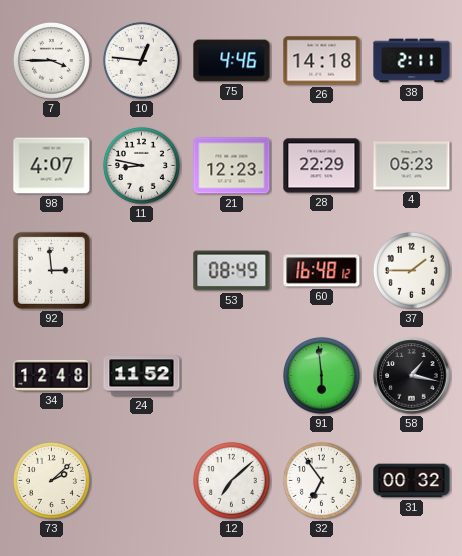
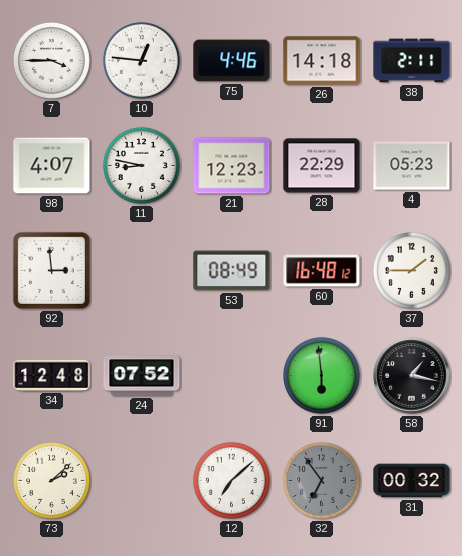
24: 11:52 -> 07:52
32 dial: white -> grey
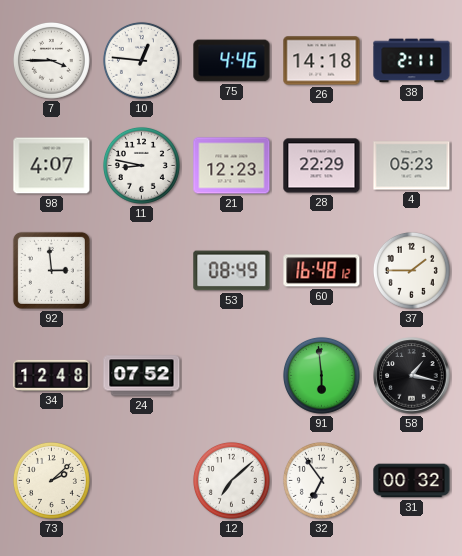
32 dial: grey -> white
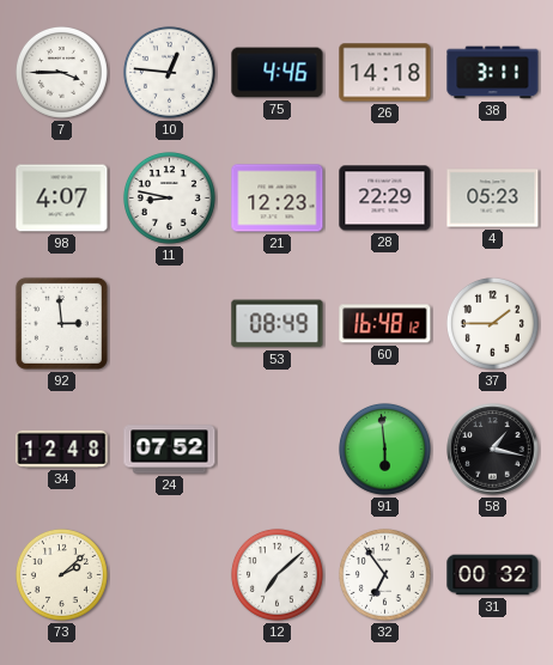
38: 2:11 -> 3:11
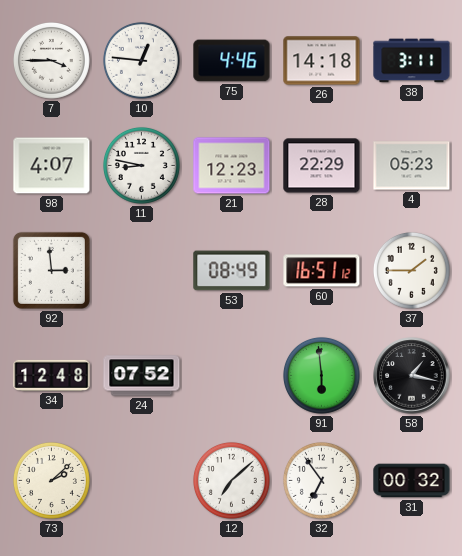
60: 16:48 -> 16:51
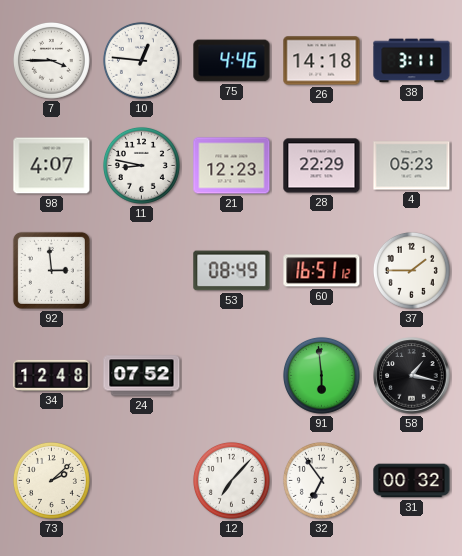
12: 7:08 -> 7:07
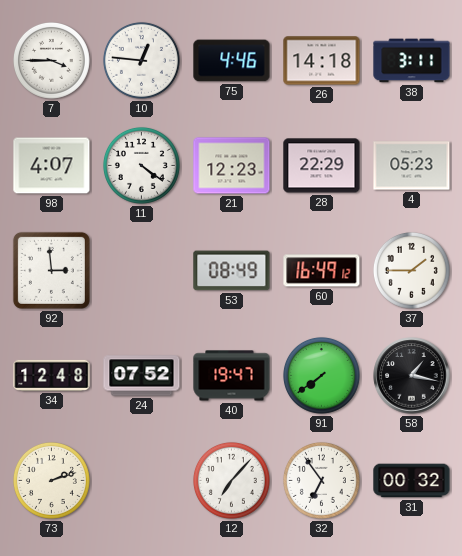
11: 8:47 -> 4:21
60: 16:51 -> 16:49
40: none -> 19:47
91: 5:59 -> 7:39
73: 2:08 -> 2:12
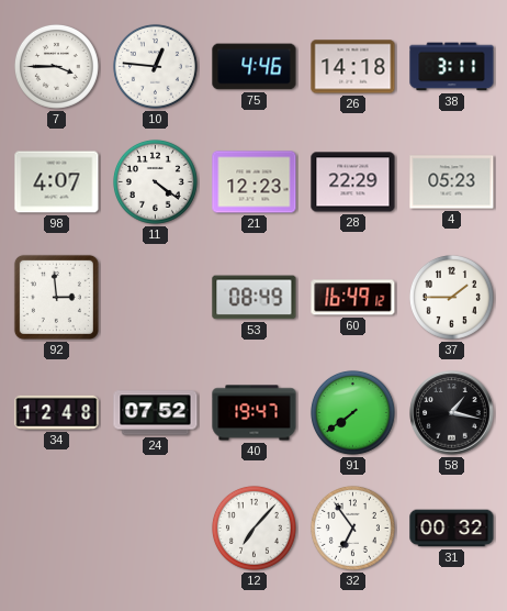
73: 2:12 -> none
